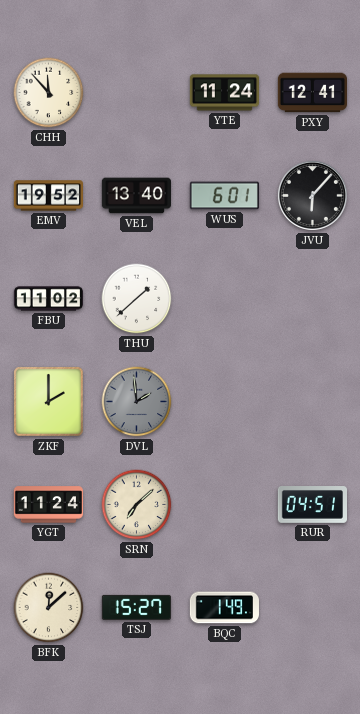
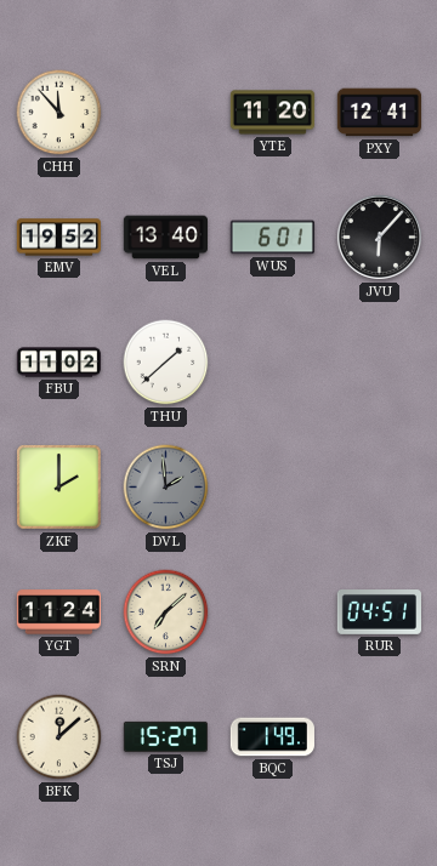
YTE: 11:24 -> 11:20
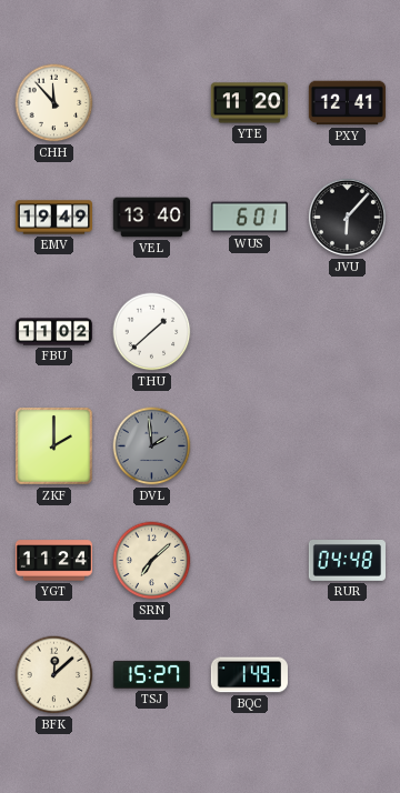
EMV: 19:52 -> 19:49
RUR: 04:51 -> 04:48
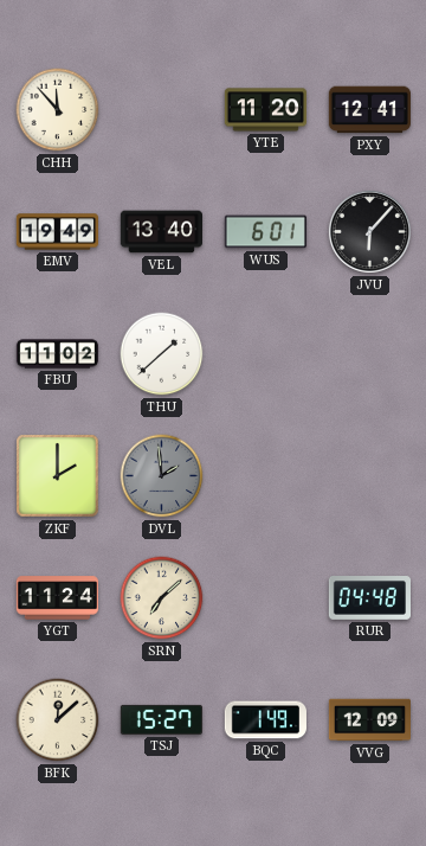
VVG: none -> 12:09
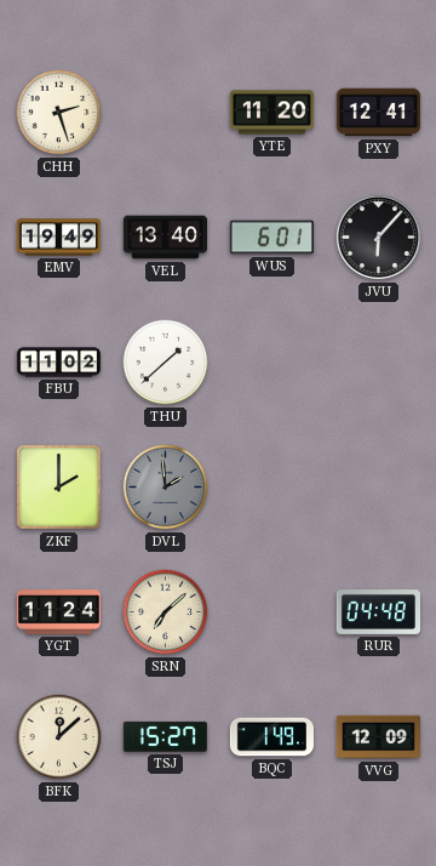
CHH: 11:53 -> 2:27
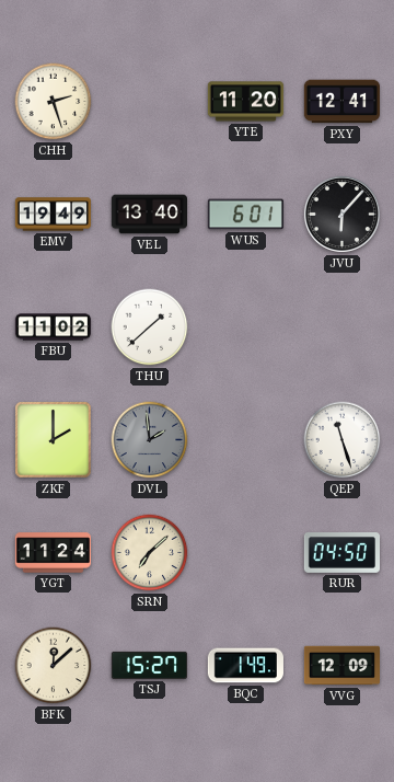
QEP: none -> 11:27
RUR: 04:48 -> 04:50
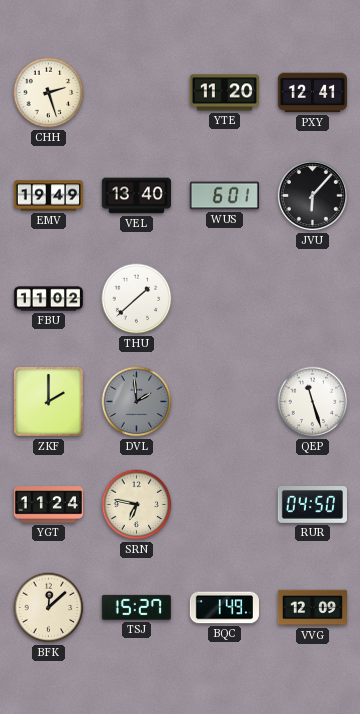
SRN: 7:08 -> 6:47
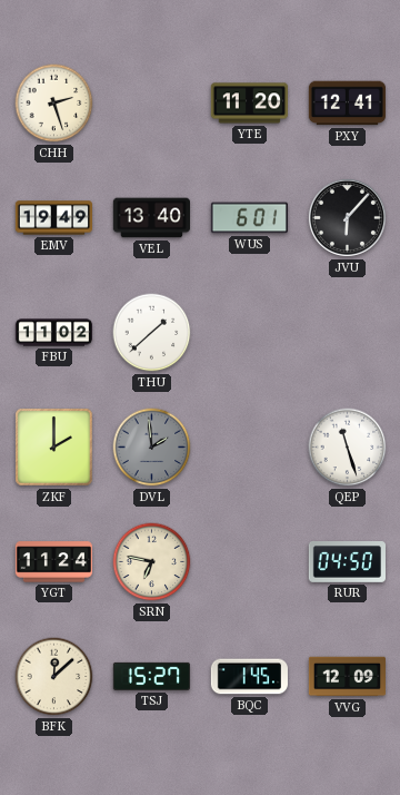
BQC: 1:49 -> 1:45
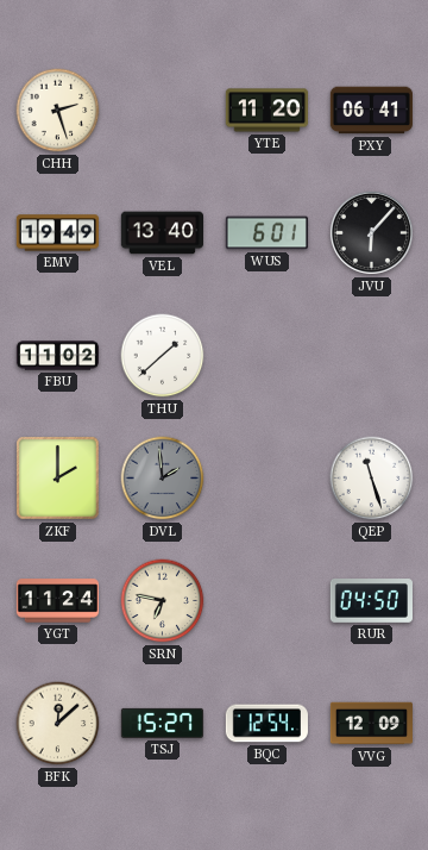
PXY: 12:41 -> 06:41
BQC: 1:45 -> 12:54
